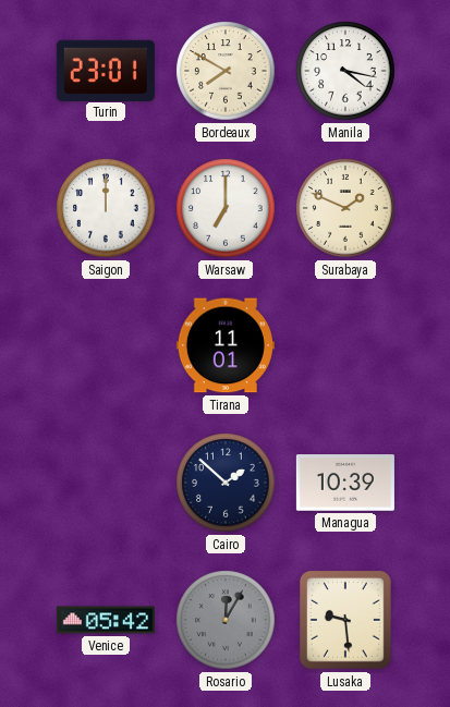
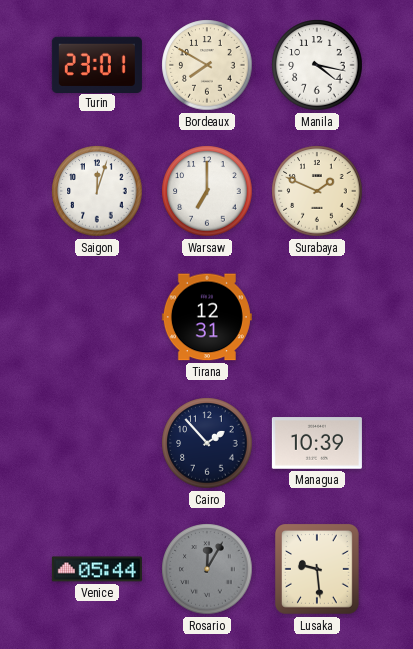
Saigon: 12:00 -> 12:03
Tirana: 11:01 -> 12:31
Cairo: 1:52 -> 1:53
Venice: 05:42 -> 05:44
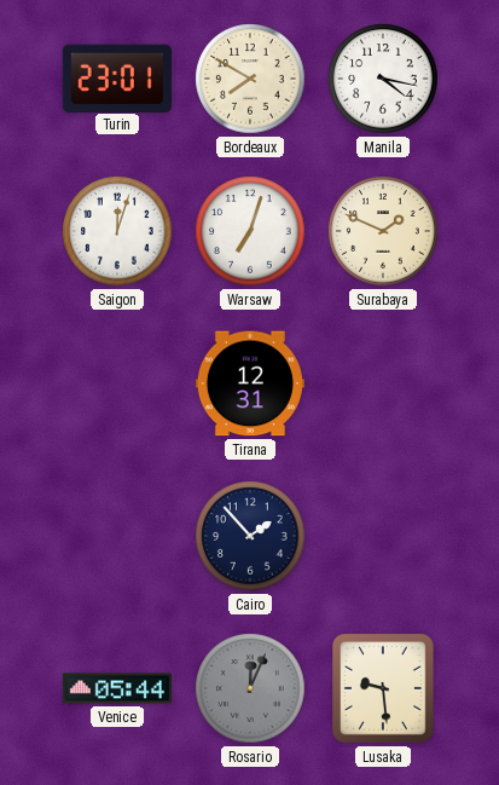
Warsaw: 7:00 -> 7:03
Managua: 10:39 -> none
Rosario: 12:05 -> 12:04
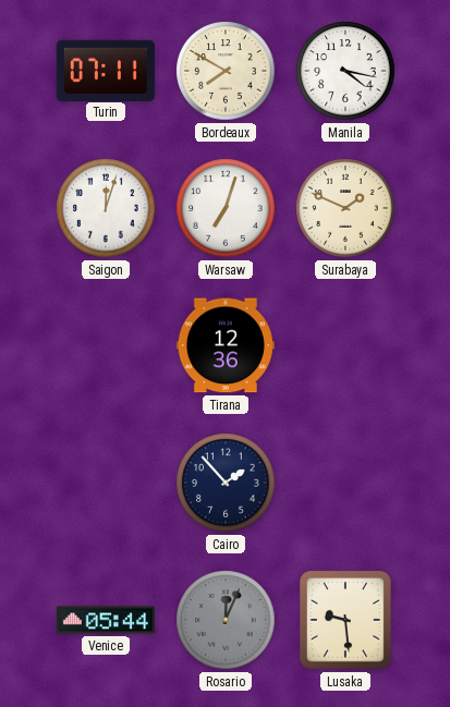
Turin: 23:01 -> 07:11
Tirana: 12:31 -> 12:36
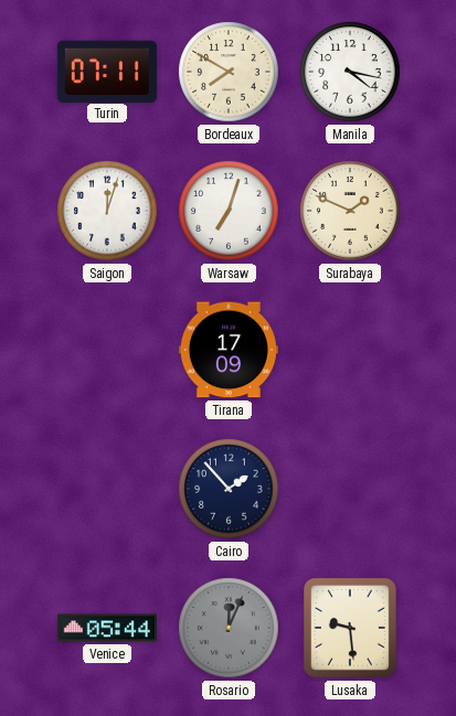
Tirana: 12:36 -> 17:09
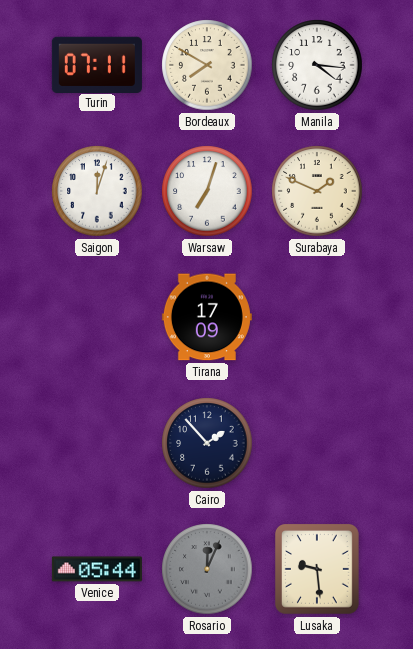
Manila: 4:17 -> 4:16
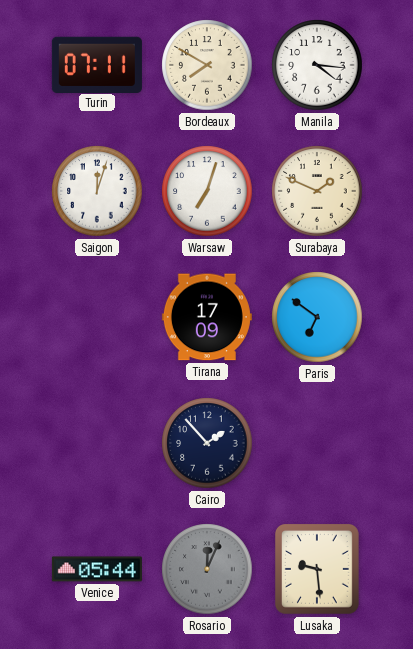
Paris: none -> 6:51
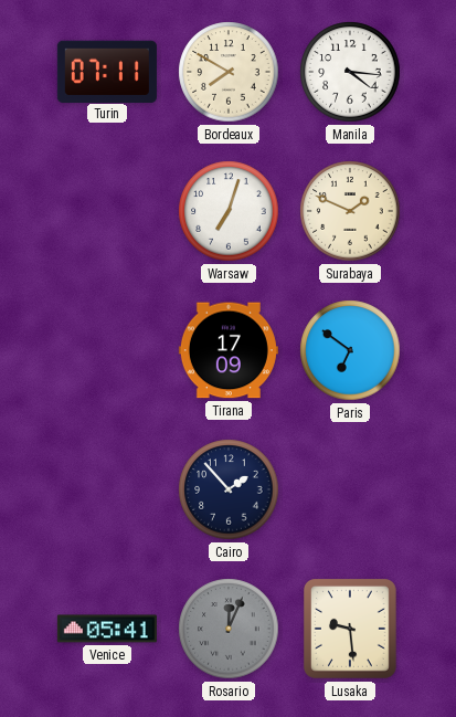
Saigon: 12:03 -> none
Venice: 05:44 -> 05:41
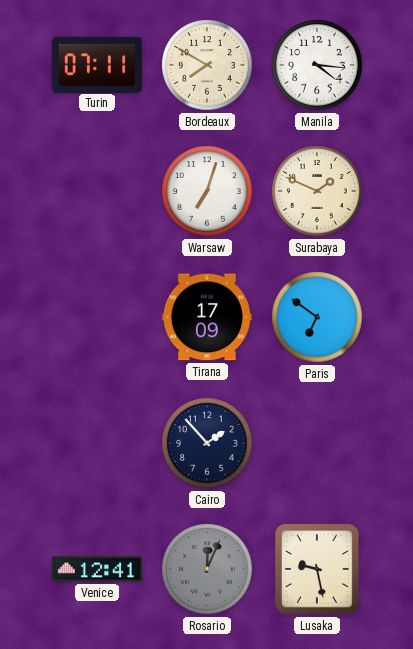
Venice: 05:41 -> 12:41
Lusaka: 9:29 -> 9:28
